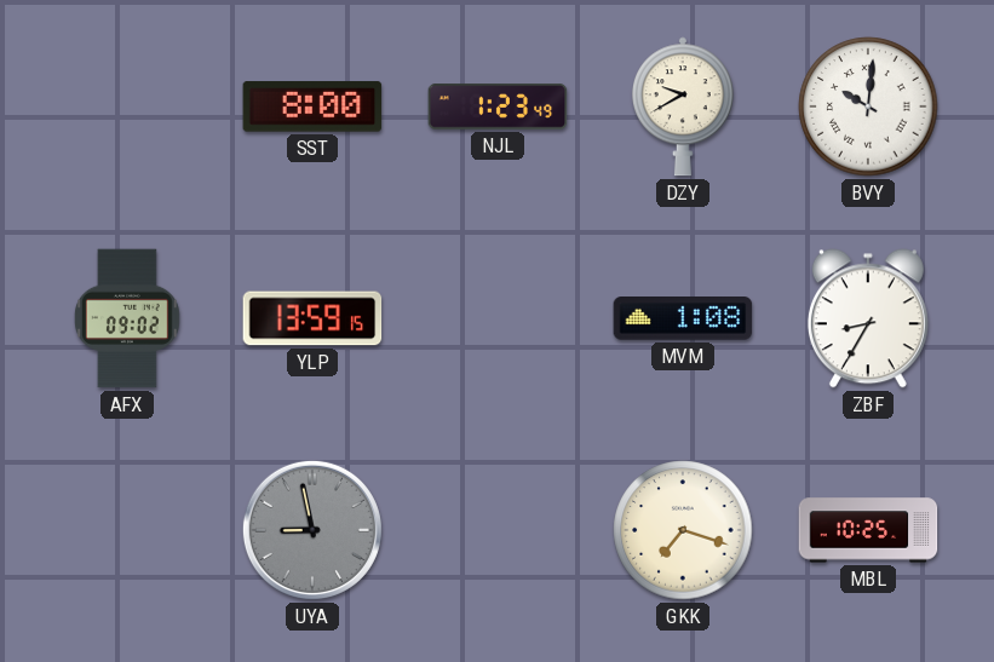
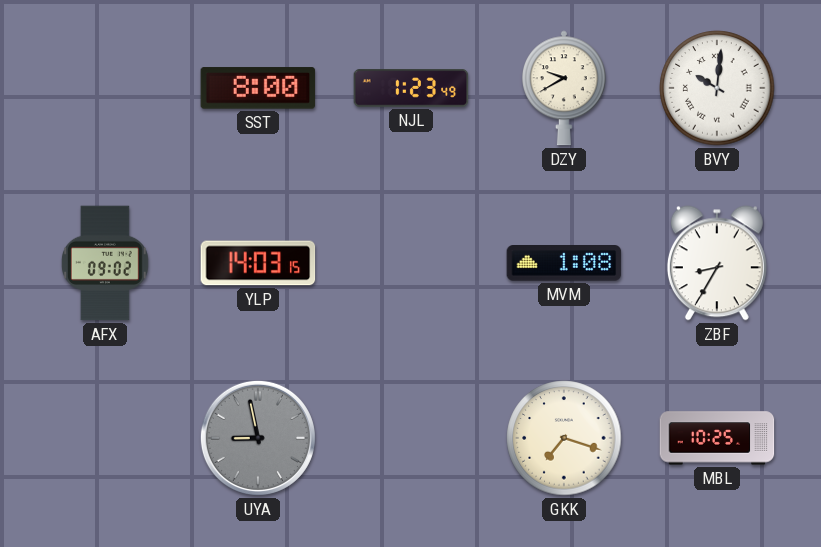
YLP: 13:59 -> 14:03
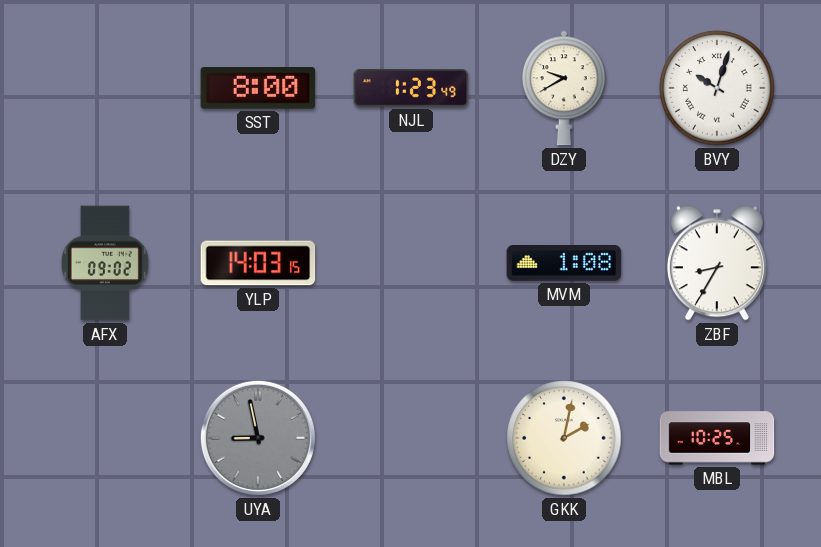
BVY: 10:01 -> 10:03
GKK: 7:18 -> 2:02
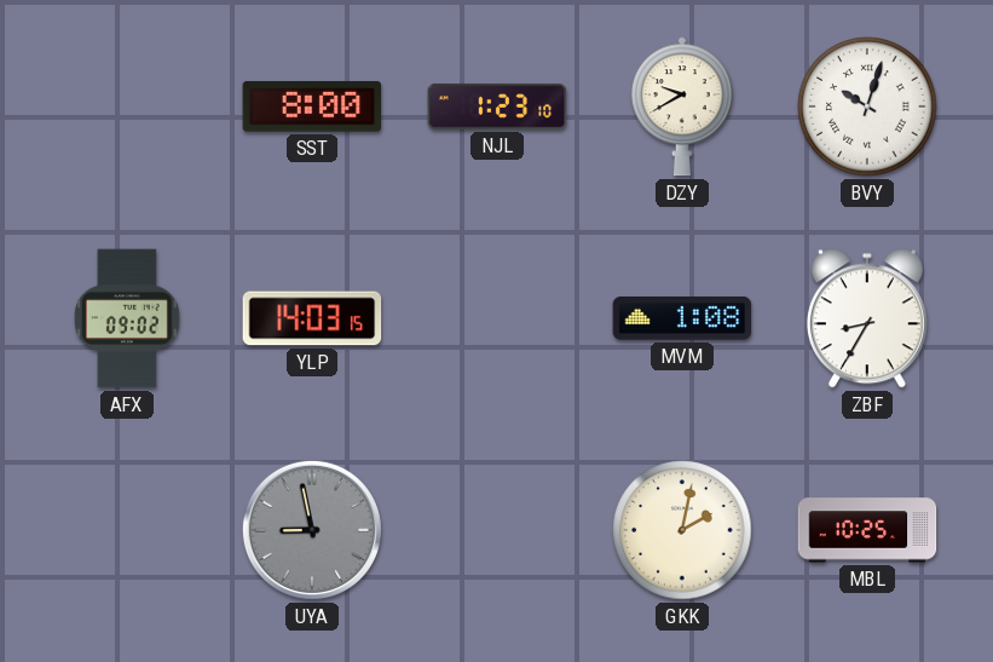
NJL: 1:23:49 -> 1:23:10
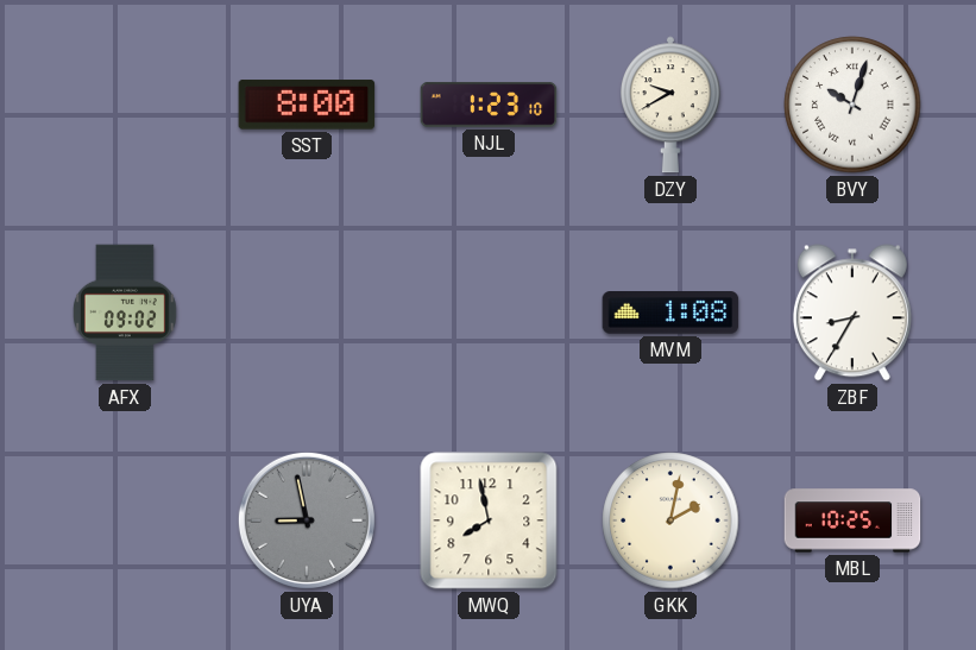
YLP: 14:03 -> none
MWQ: none -> 7:58
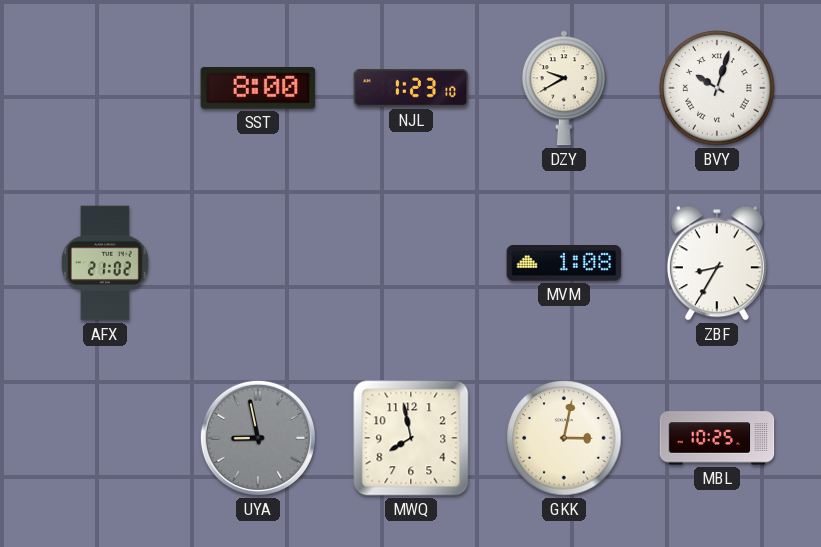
AFX: 09:02 -> 21:02
GKK: 2:02 -> 3:02
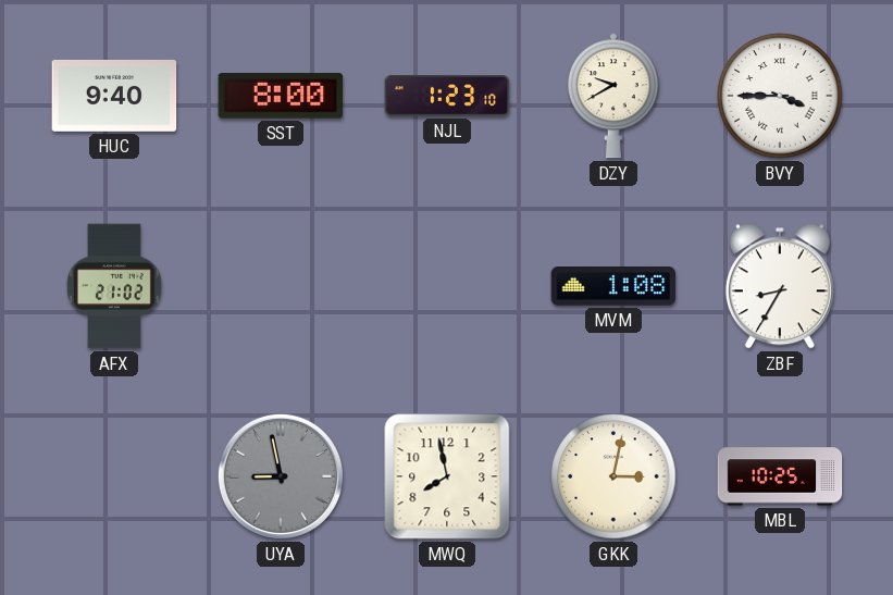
HUC: none -> 9:40
BVY: 10:03 -> 3:45
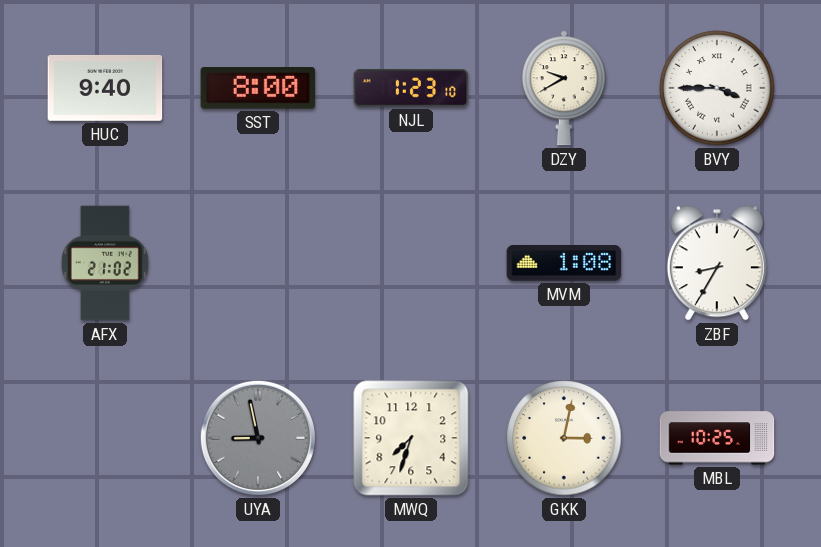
MWQ: 7:58 -> 7:33
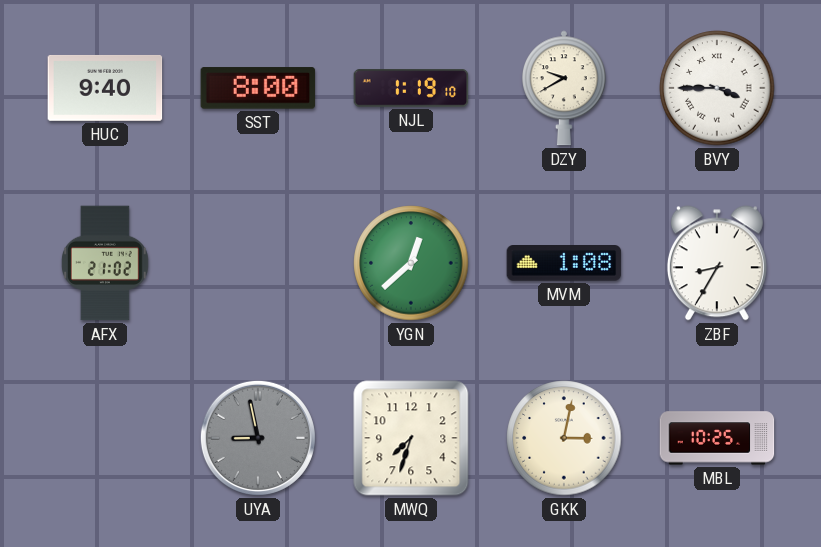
NJL: 1:23 -> 1:19
YGN: none -> 12:38
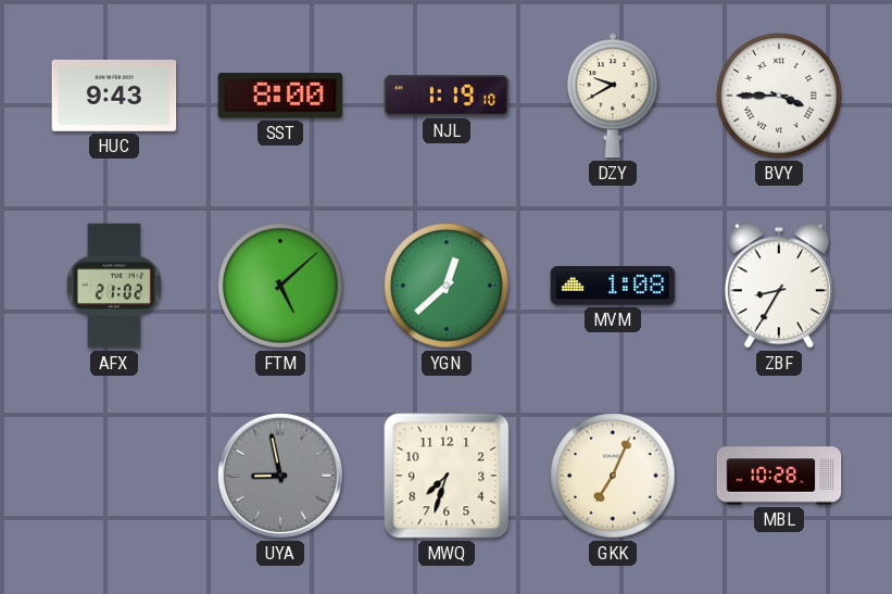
HUC: 9:40 -> 9:43
FTM: none -> 5:08
GKK: 3:02 -> 7:04
MBL: 10:25 -> 10:28
